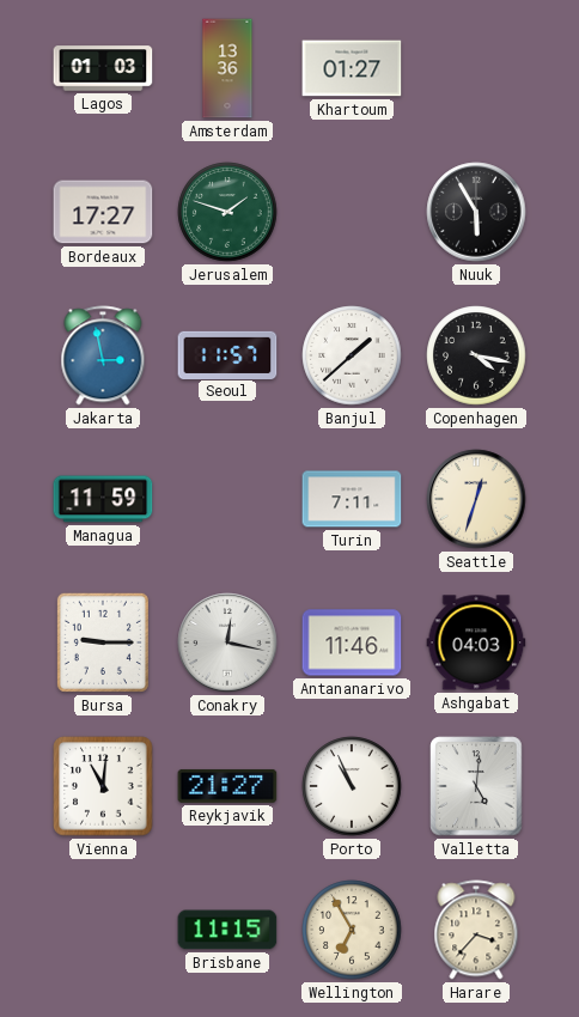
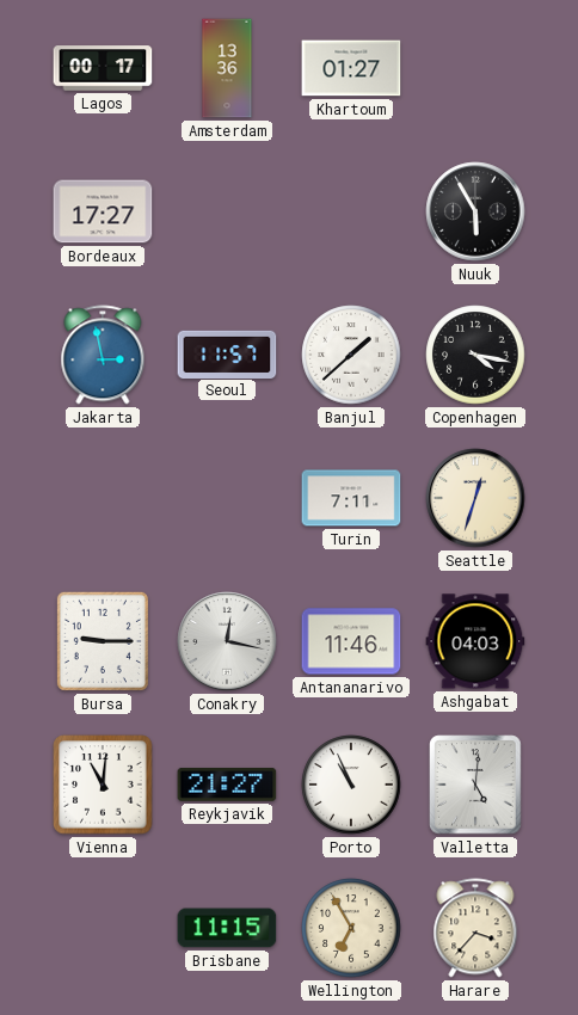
Lagos: 01:03 -> 00:17
Jerusalem: 1:48 -> none
Managua: 11:59 -> none
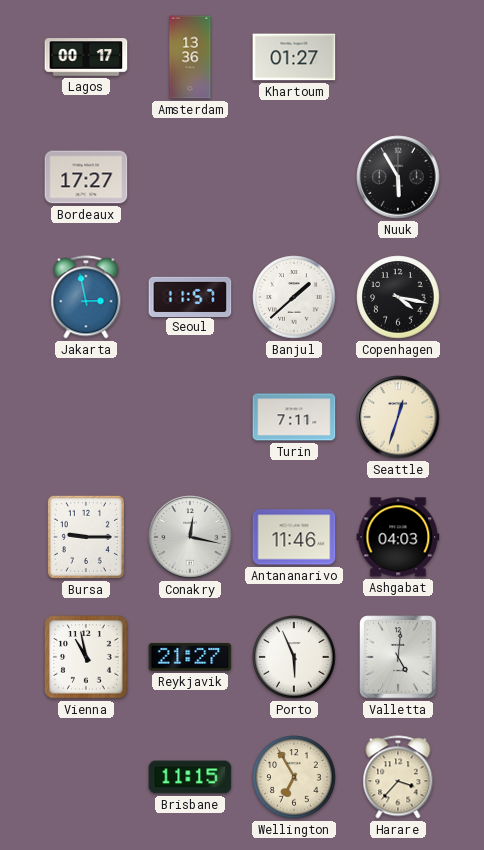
Vienna: 11:01 -> 10:58
Porto: 10:56 -> 5:56
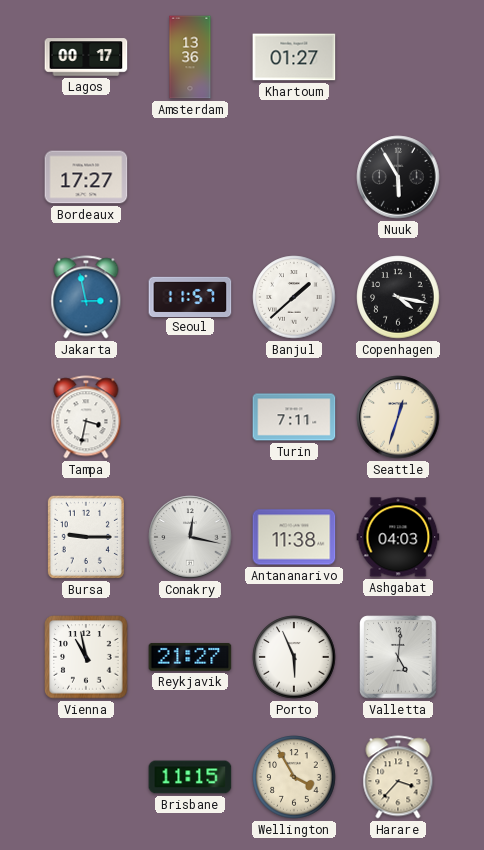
Tampa: none -> 3:32
Antananarivo: 11:46 -> 11:38
Wellington: 6:55 -> 3:55
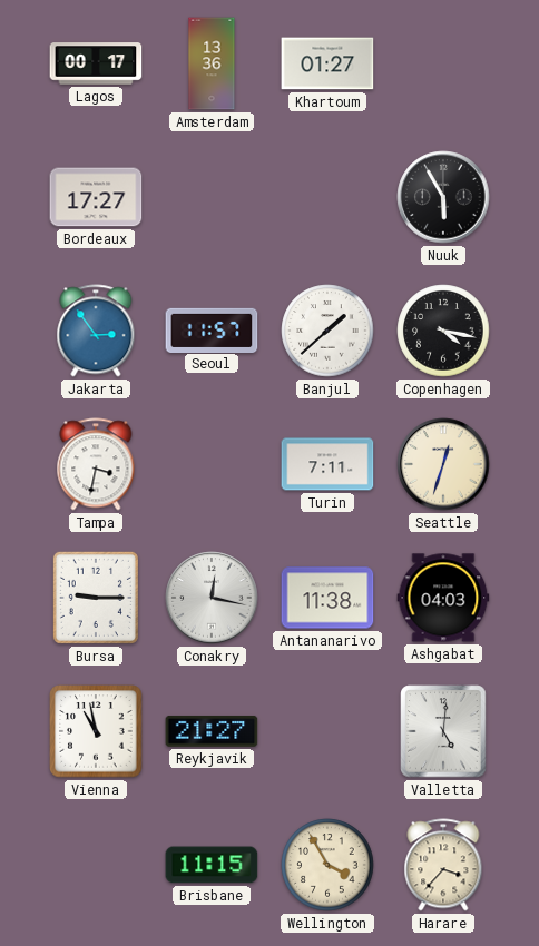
Jakarta: 2:58 -> 2:54
Porto: 5:56 -> none
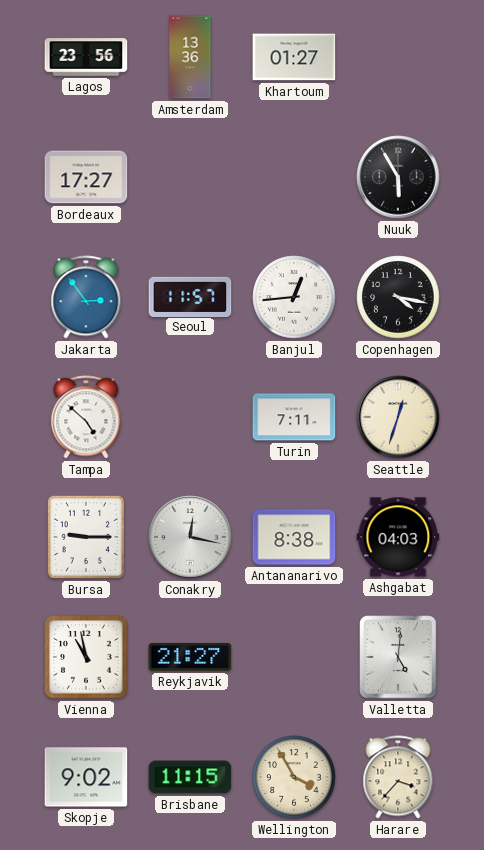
Lagos: 00:17 -> 23:56
Banjul: 1:38 -> 12:44
Tampa: 3:32 -> 4:52
Antananarivo: 11:38 -> 8:38
Skopje: none -> 9:02
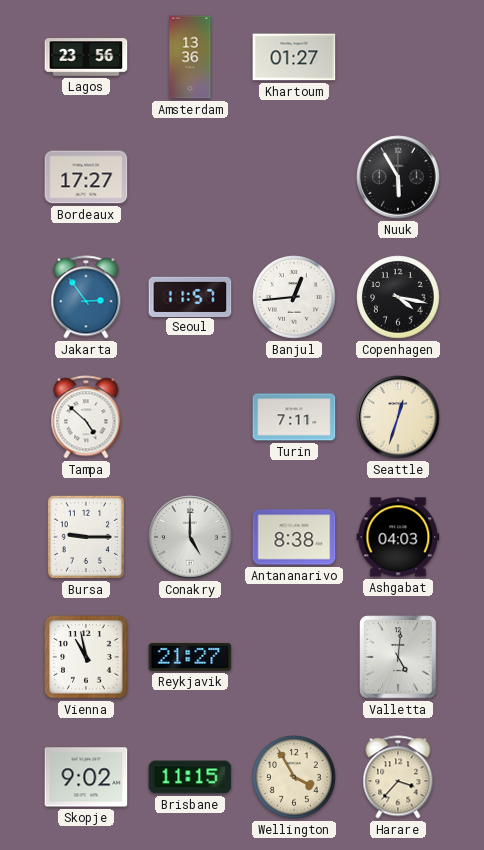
Conakry: 12:17 -> 5:00
